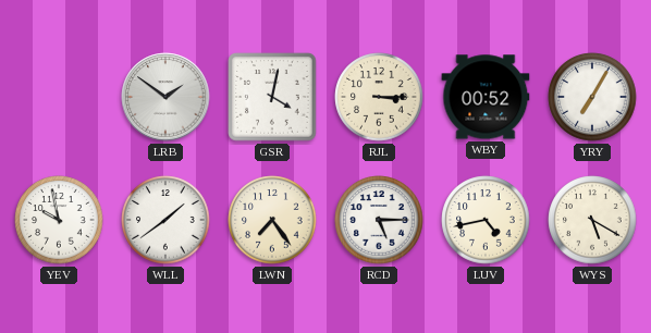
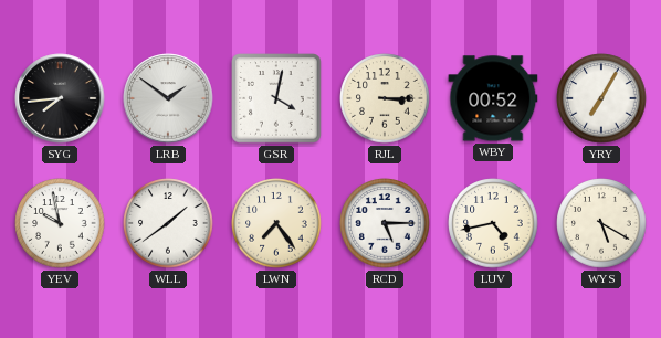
SYG: none -> 7:44
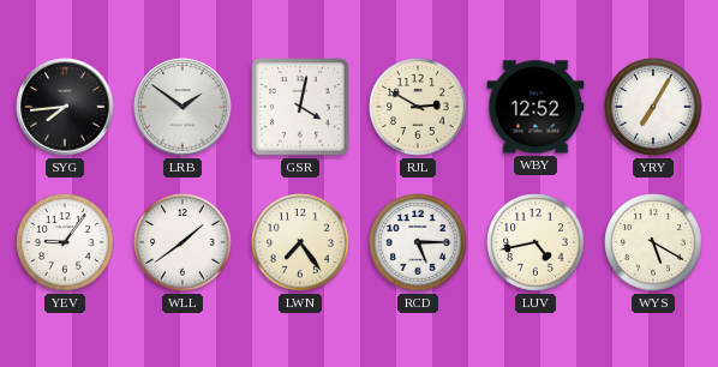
RJL: 3:15 -> 2:50
WBY: 00:52 -> 12:52
YEV: 9:58 -> 9:06
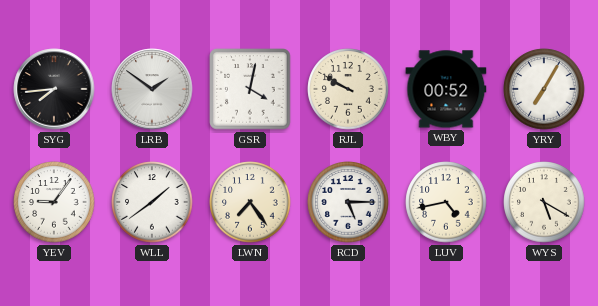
RJL: 2:50 -> 9:50
WBY: 12:52 -> 00:52
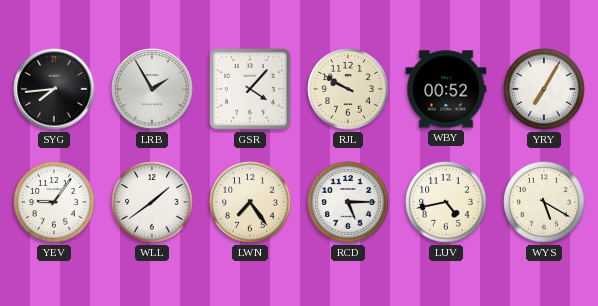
LRB: 1:51 -> 1:55
GSR: 4:02 -> 4:07
